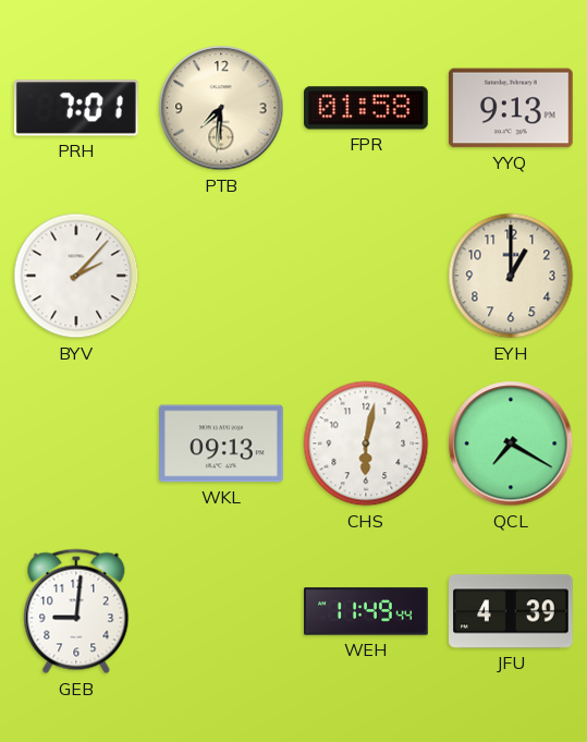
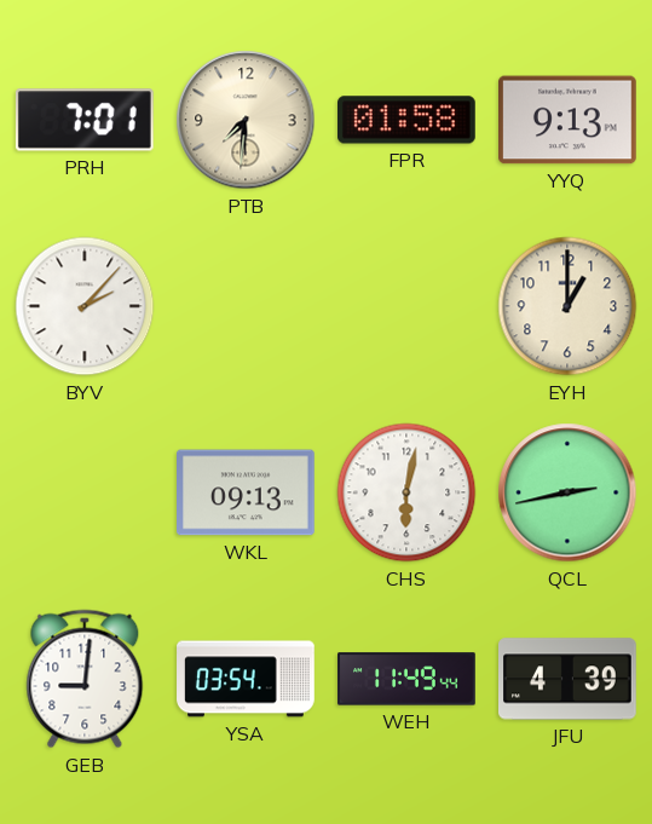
QCL: 7:20 -> 2:43
YSA: none -> 03:54
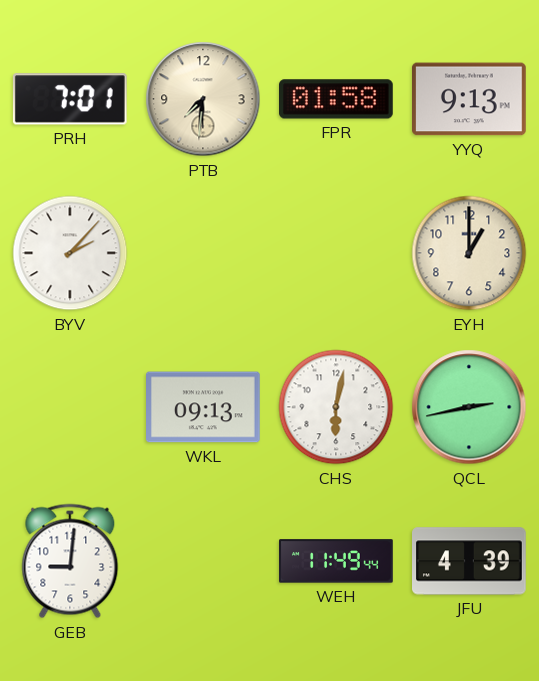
YSA: 03:54 -> none
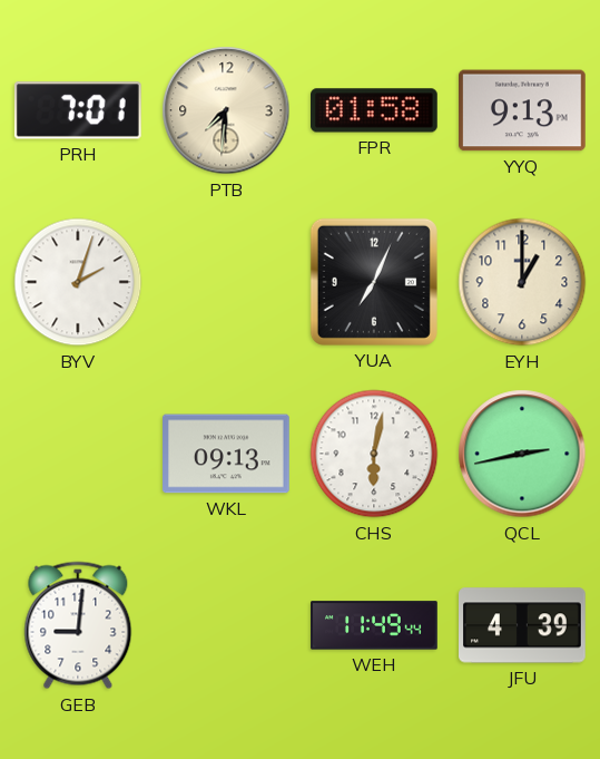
BYV: 2:07 -> 2:03
YUA: none -> 7:04
